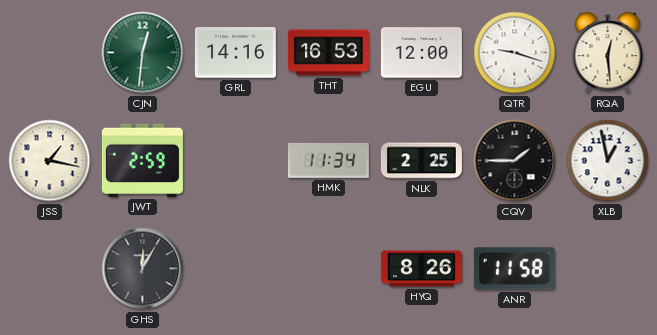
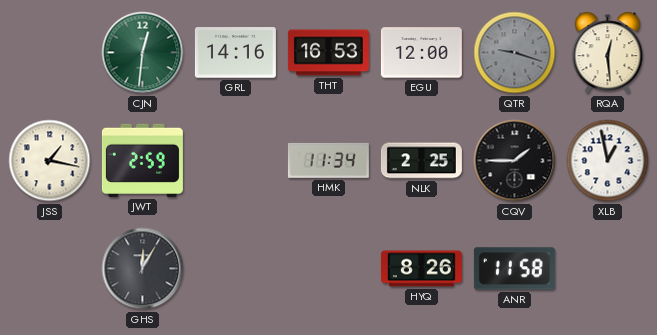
QTR dial: white -> grey
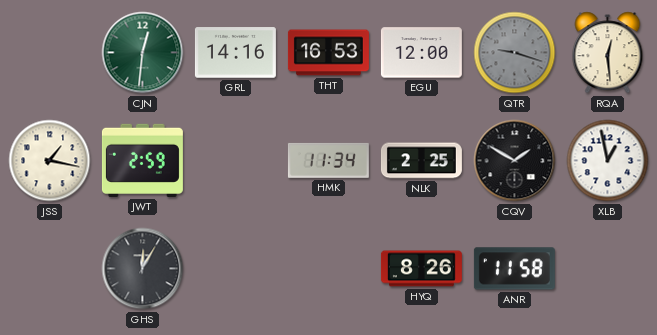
CQV: 1:45 -> 1:50
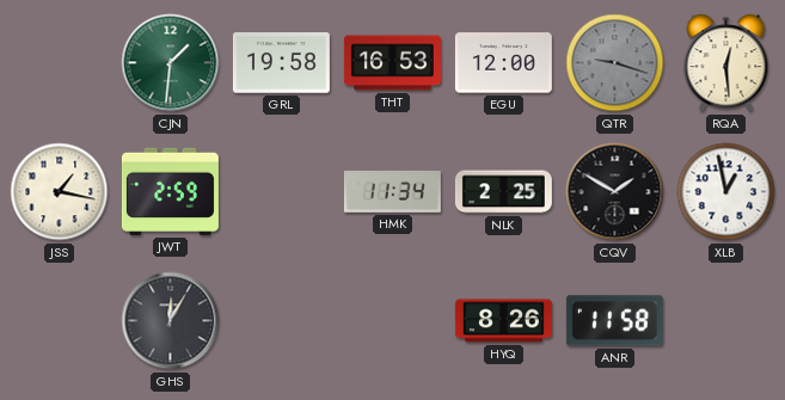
CJN: 12:31 -> 1:31
GRL: 14:16 -> 19:58
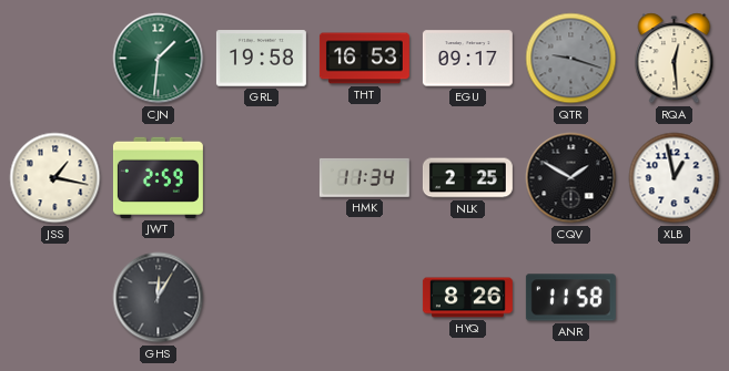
EGU: 12:00 -> 09:17
